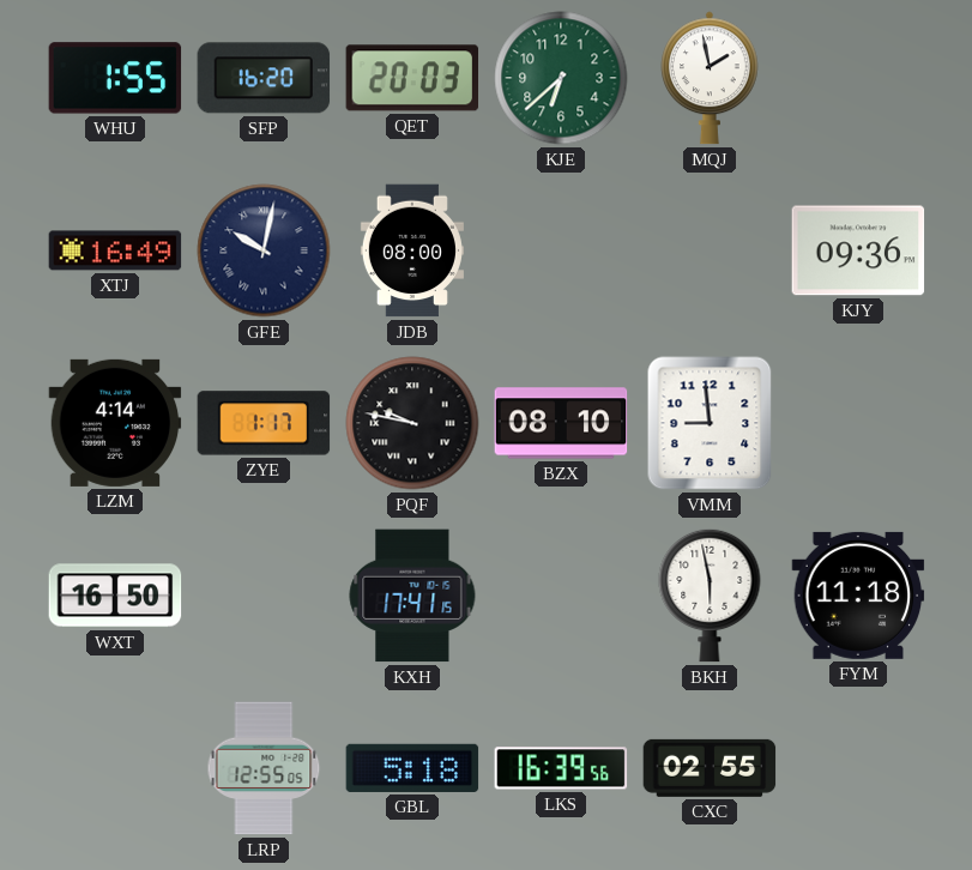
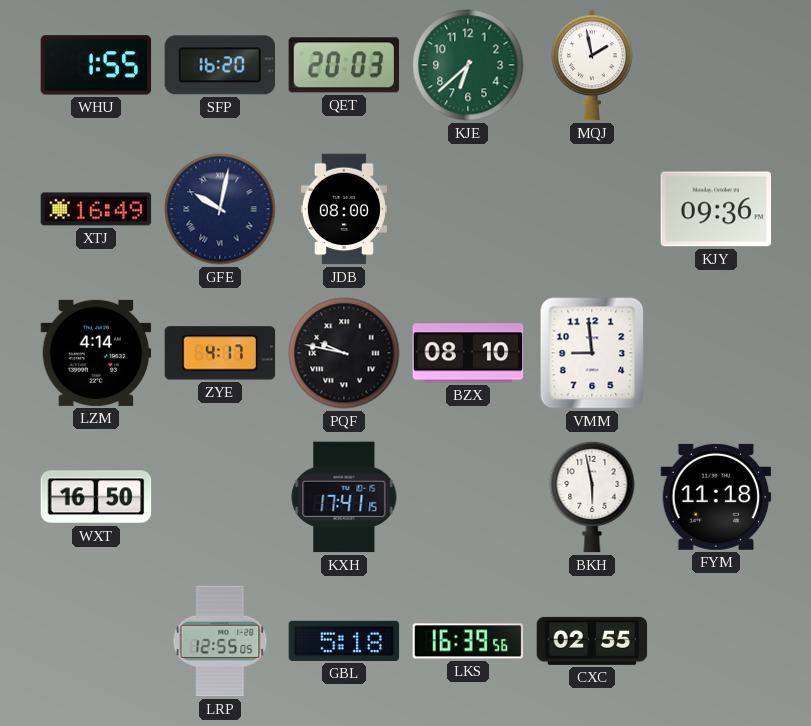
ZYE: 1:17 -> 4:17
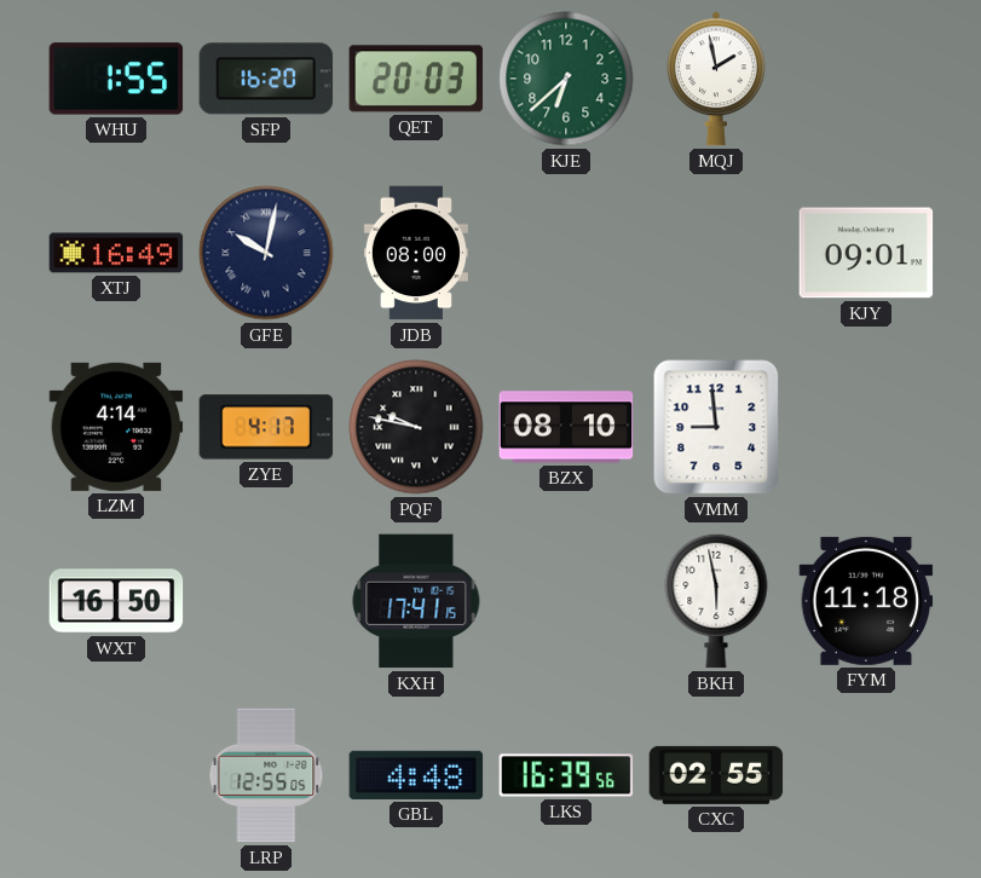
KJY: 09:36 -> 09:01
GBL: 5:18 -> 4:48
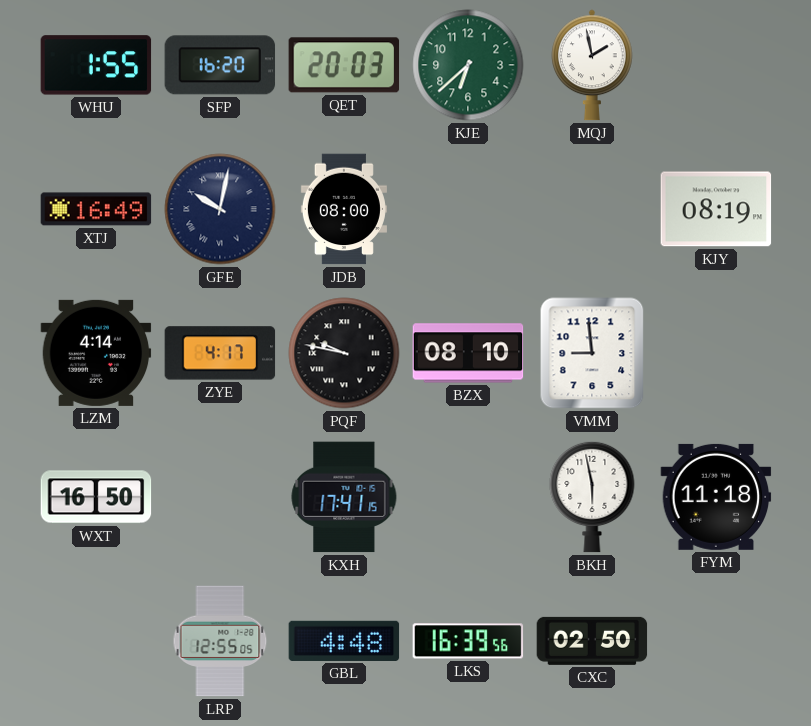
KJY: 09:01 -> 08:19
CXC: 02:55 -> 02:50
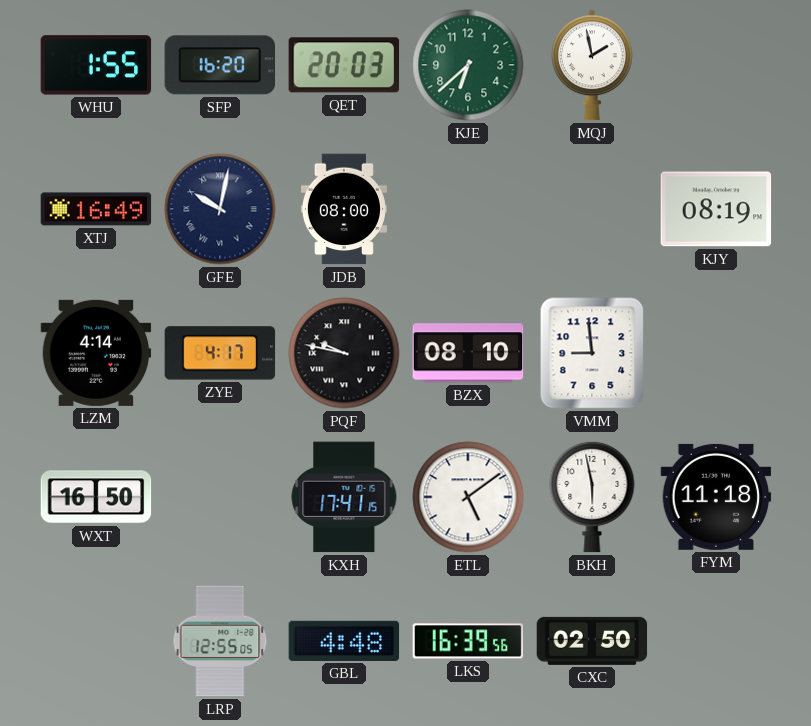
ETL: none -> 5:09
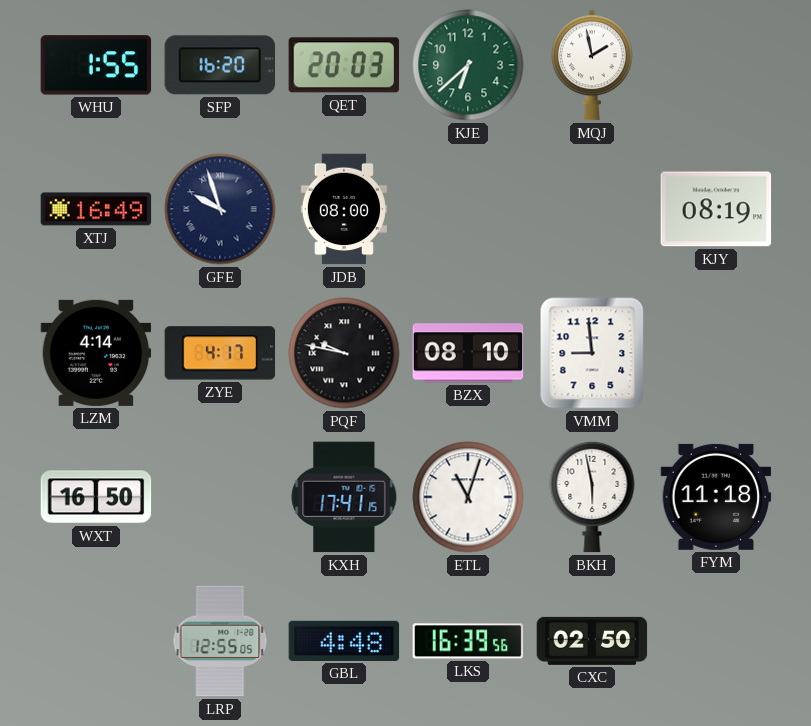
GFE: 10:02 -> 9:57
ETL: 5:09 -> 11:03
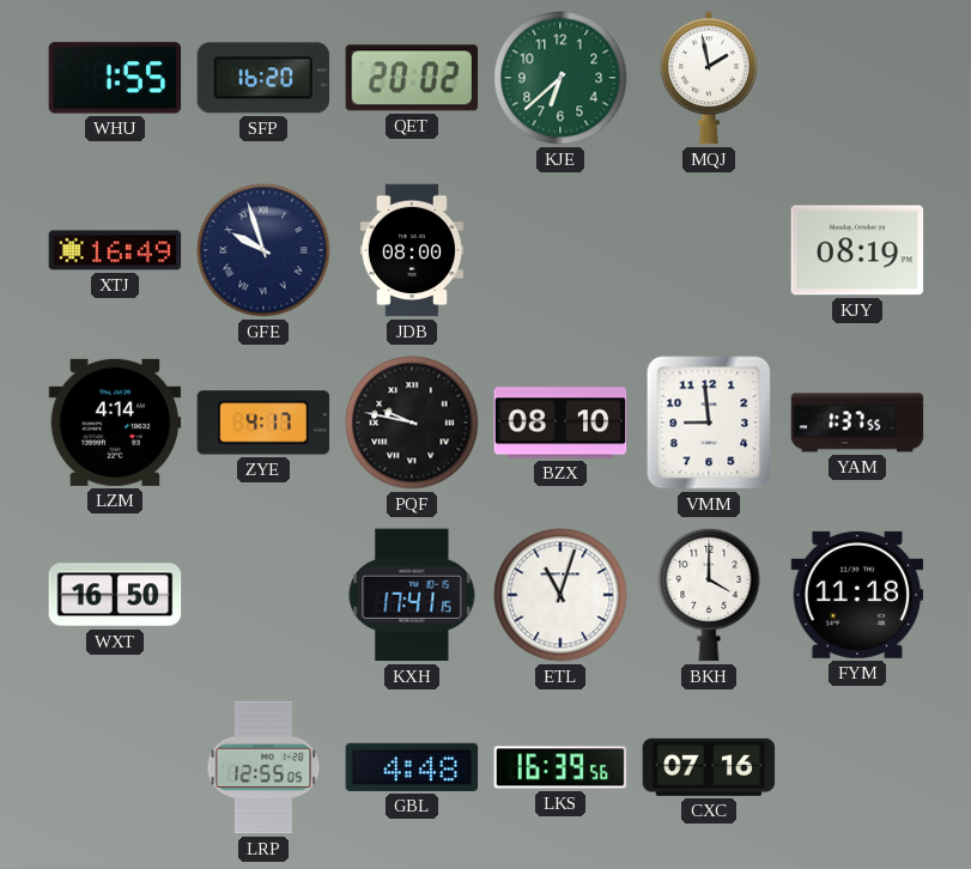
QET: 20:03 -> 20:02
YAM: none -> 1:37
BKH: 5:58 -> 4:00
CXC: 02:50 -> 07:16
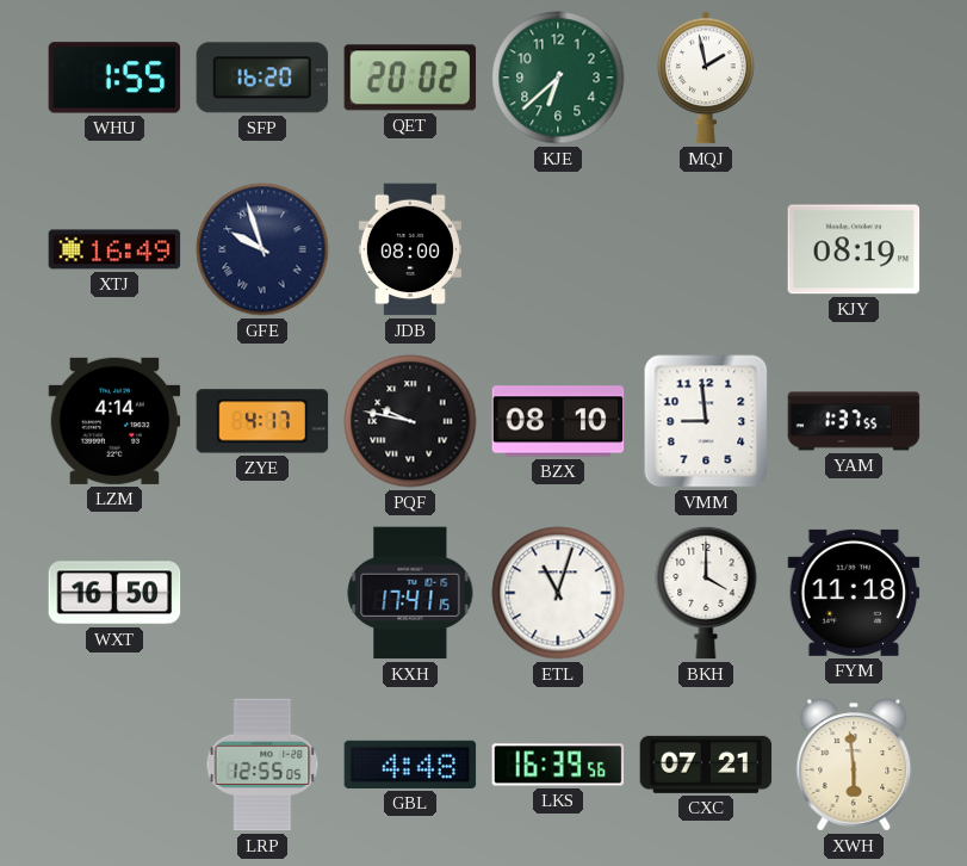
CXC: 07:16 -> 07:21
XWH: none -> 5:59
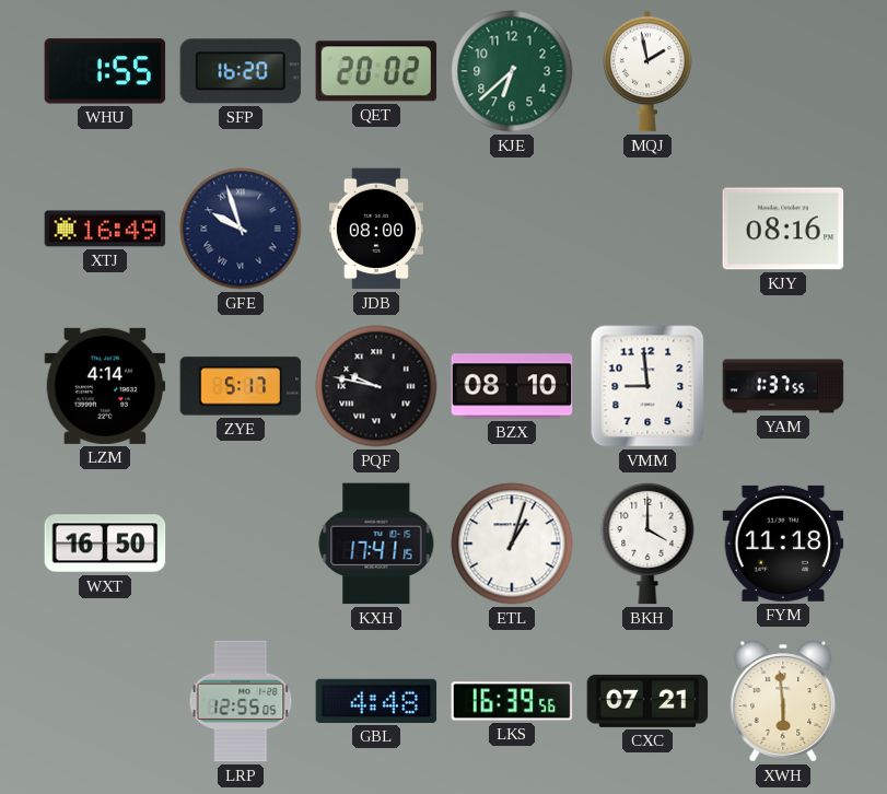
KJY: 08:19 -> 08:16
ZYE: 4:17 -> 5:17
ETL: 11:03 -> 1:03
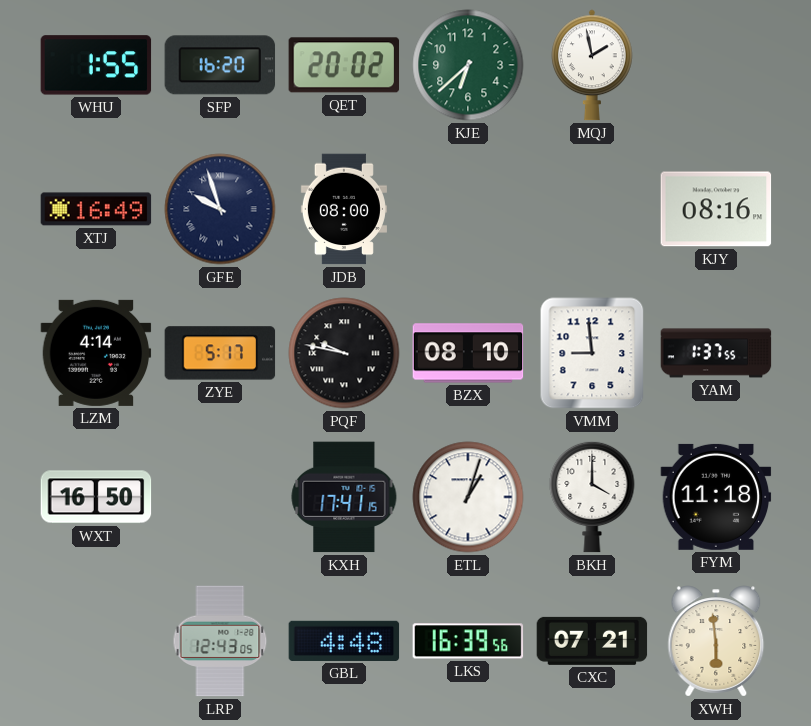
LRP: 12:55 -> 12:43
